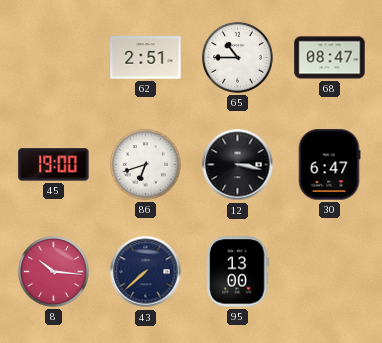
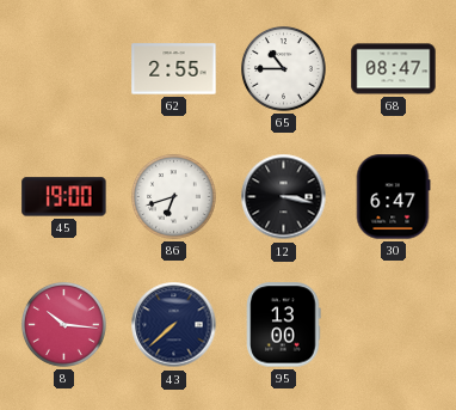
62: 2:51 -> 2:55
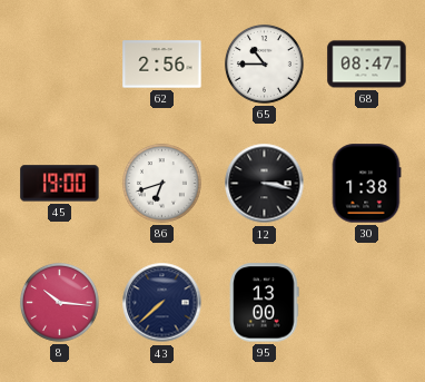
62: 2:55 -> 2:56
30: 6:47 -> 1:38
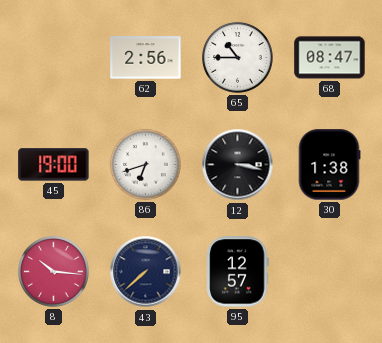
95: 13:00 -> 12:57
